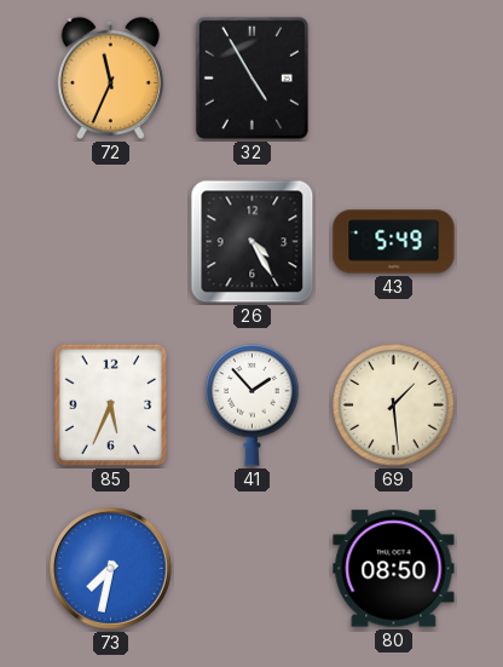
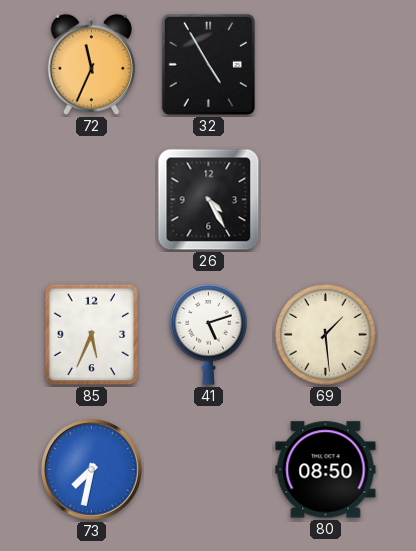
43: 5:49 -> none
41: 1:53 -> 5:12
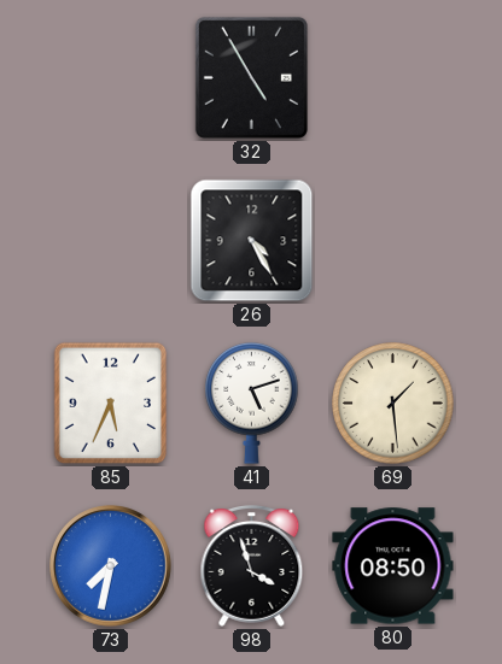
72: 11:34 -> none
98: none -> 3:57
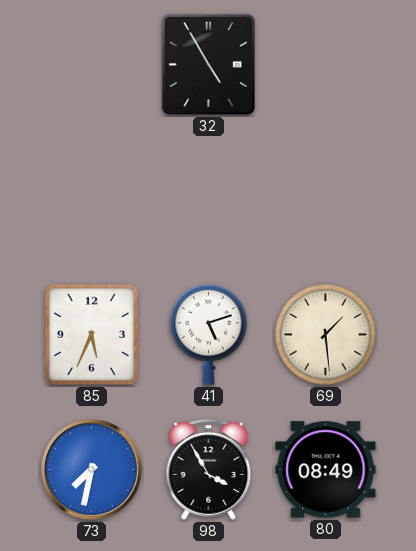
26: 4:25 -> none
98: 3:57 -> 3:55
80: 08:50 -> 08:49
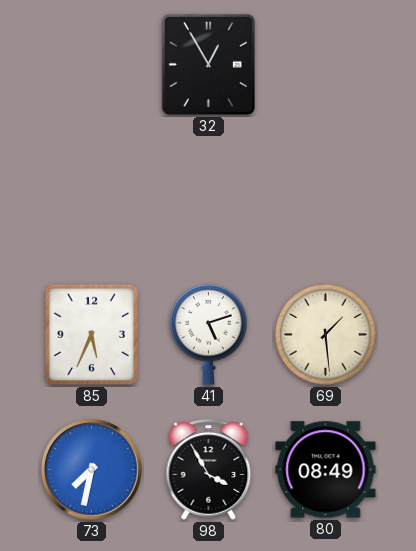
32: 4:55 -> 12:55
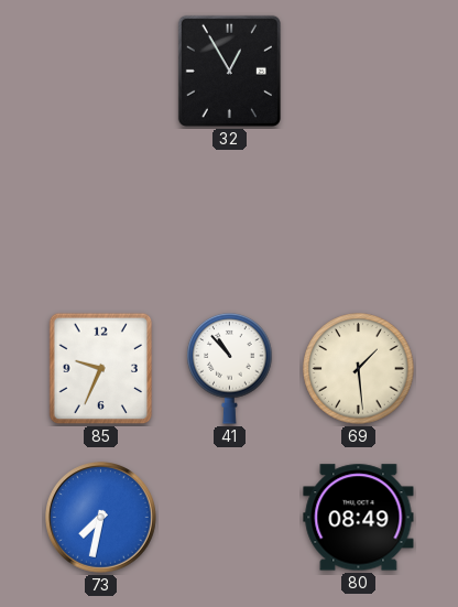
85: 5:34 -> 9:34
41: 5:12 -> 10:53
98: 3:55 -> none
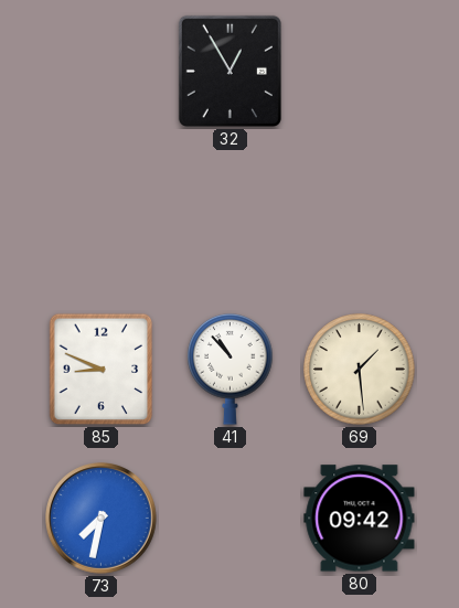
85: 9:34 -> 8:49
80: 08:49 -> 09:42
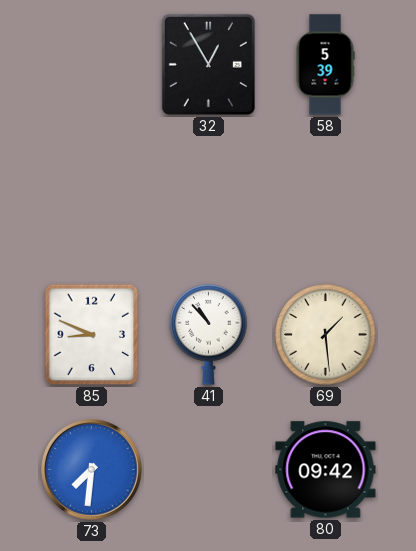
58: none -> 5:39
73: 7:32 -> 7:31
